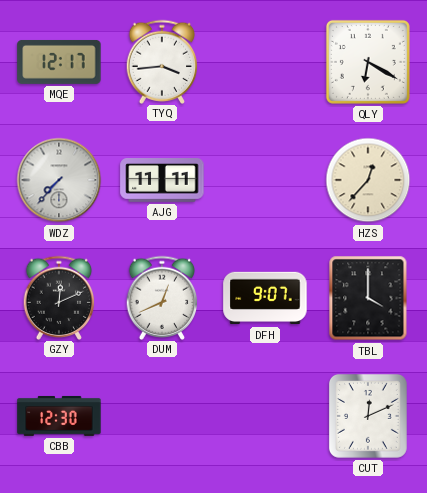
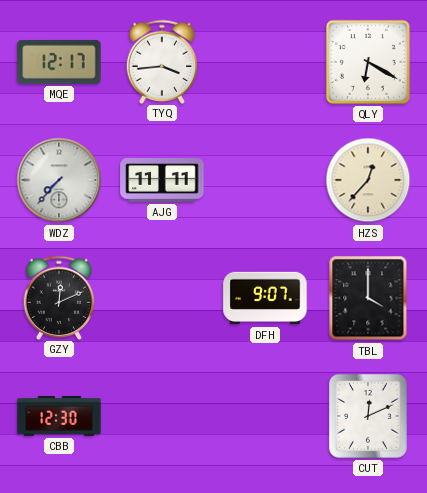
DUM: 12:41 -> none
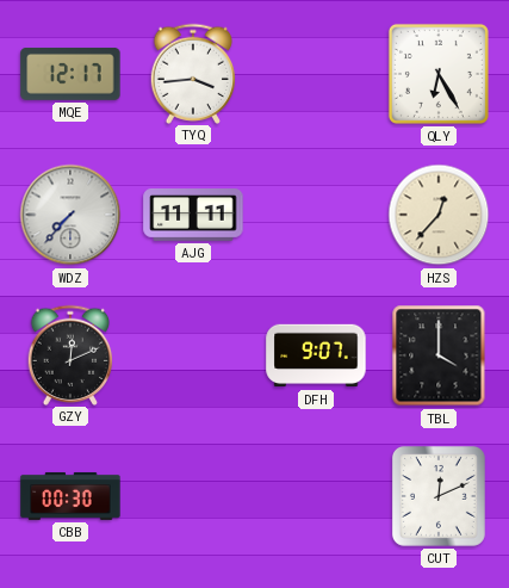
QLY: 6:20 -> 6:25
CBB: 12:30 -> 00:30
